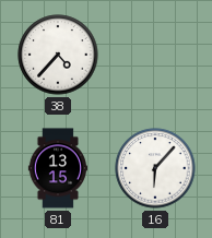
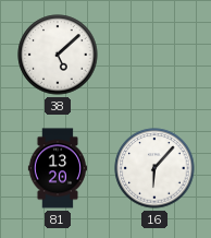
38: 4:37 -> 5:08
81: 13:15 -> 13:20
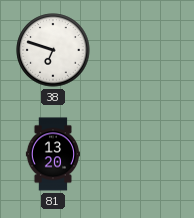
38: 5:08 -> 6:48
16: 6:07 -> none
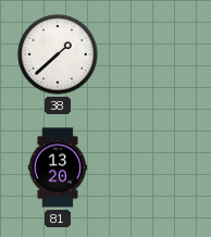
38: 6:48 -> 1:38
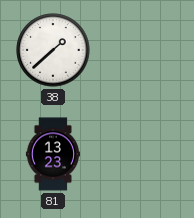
81: 13:20 -> 13:23
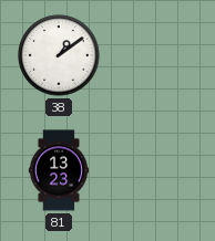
38: 1:38 -> 1:09
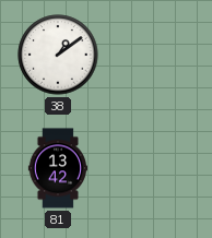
81: 13:23 -> 13:42
